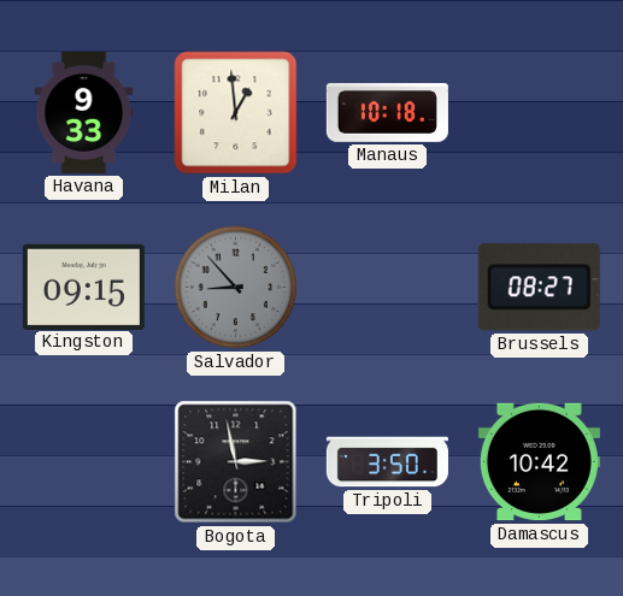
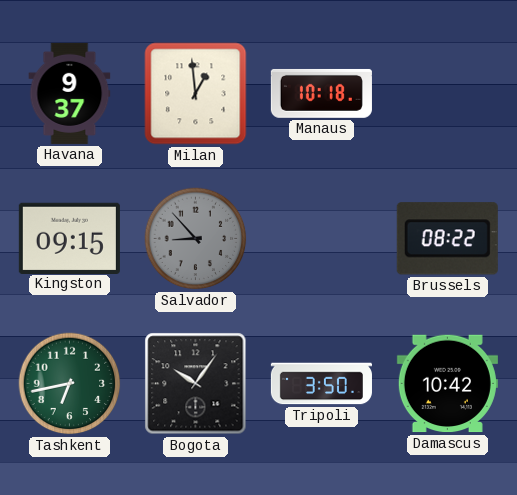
Havana: 9:33 -> 9:37
Brussels: 08:27 -> 08:22
Tashkent: none -> 6:43
Bogota: 2:58 -> 10:06
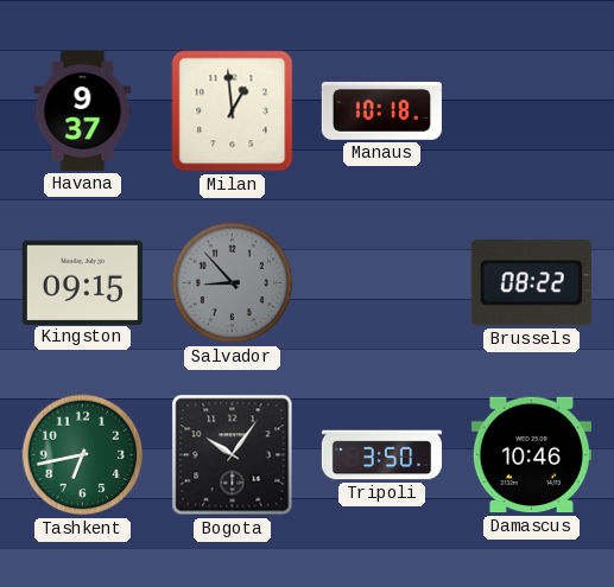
Damascus: 10:42 -> 10:46
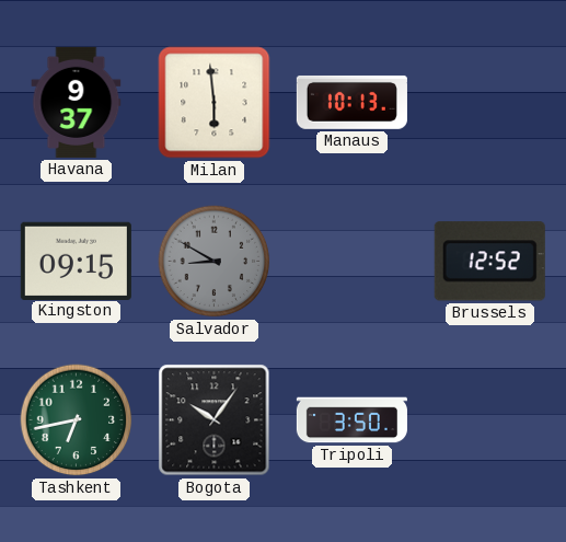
Milan: 12:59 -> 5:59
Manaus: 10:18 -> 10:13
Salvador: 8:53 -> 8:50
Brussels: 08:22 -> 12:52
Damascus: 10:46 -> none
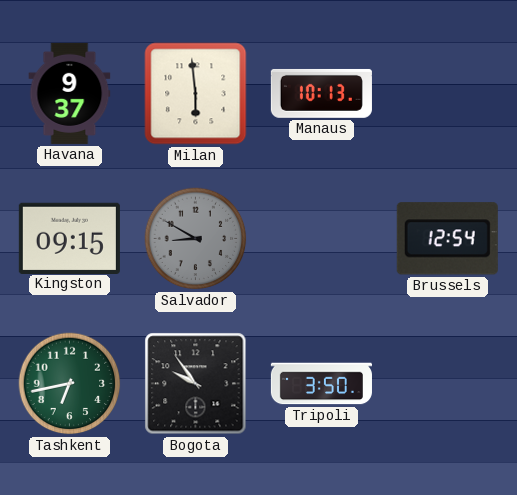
Brussels: 12:52 -> 12:54
Bogota: 10:06 -> 9:54
